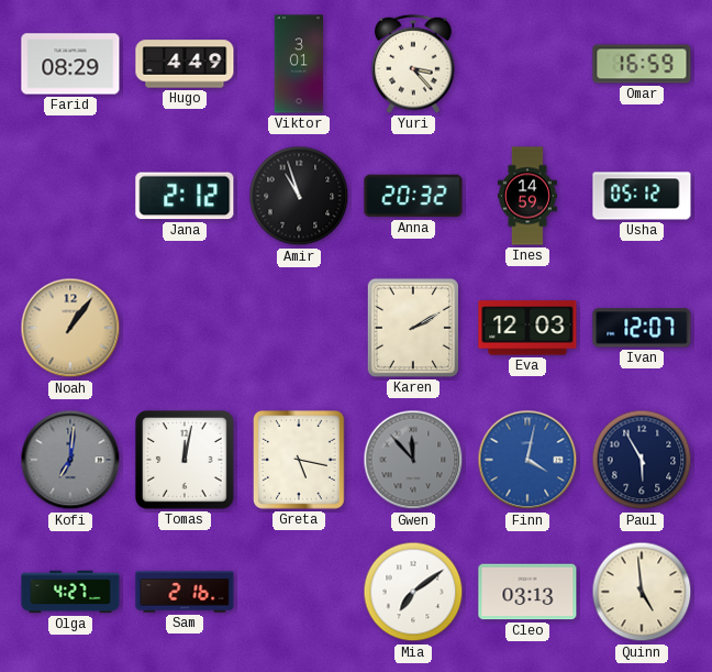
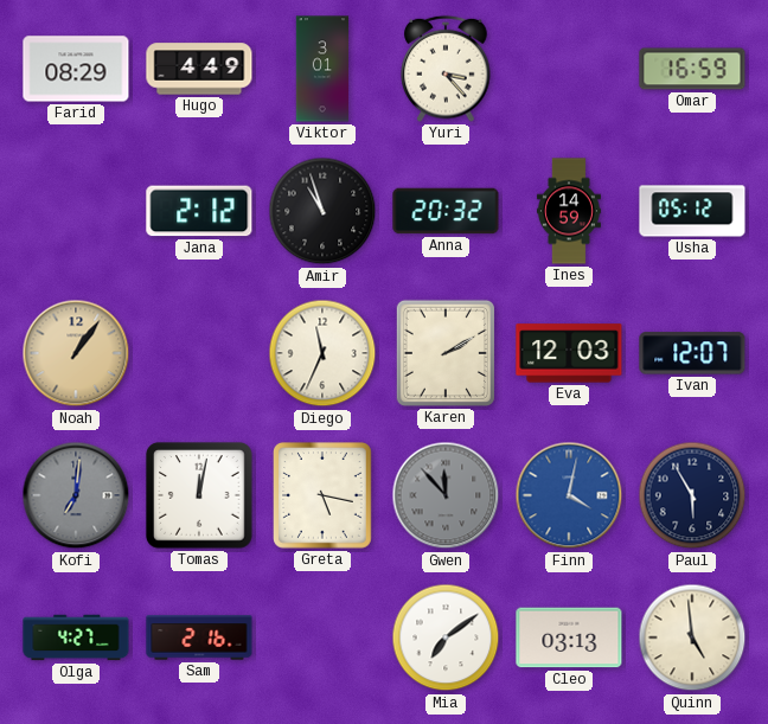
Diego: none -> 11:34
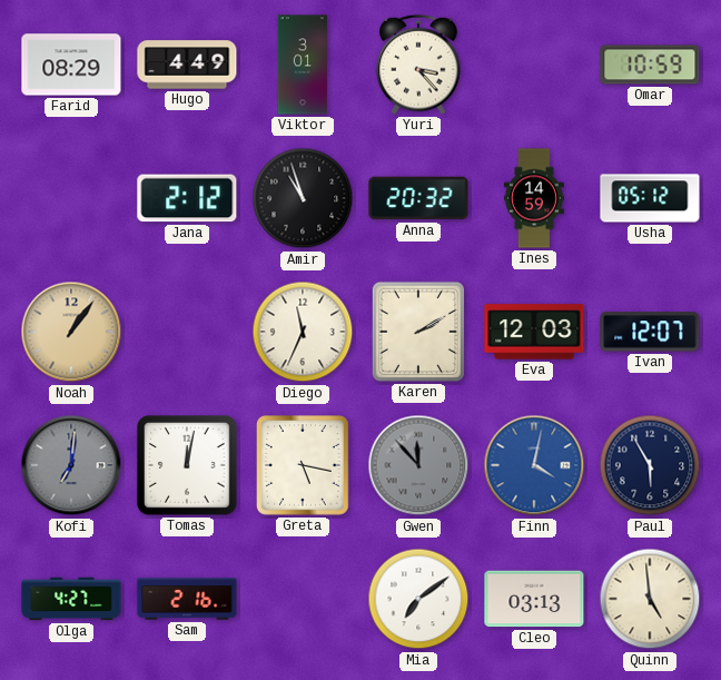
Omar: 16:59 -> 10:59
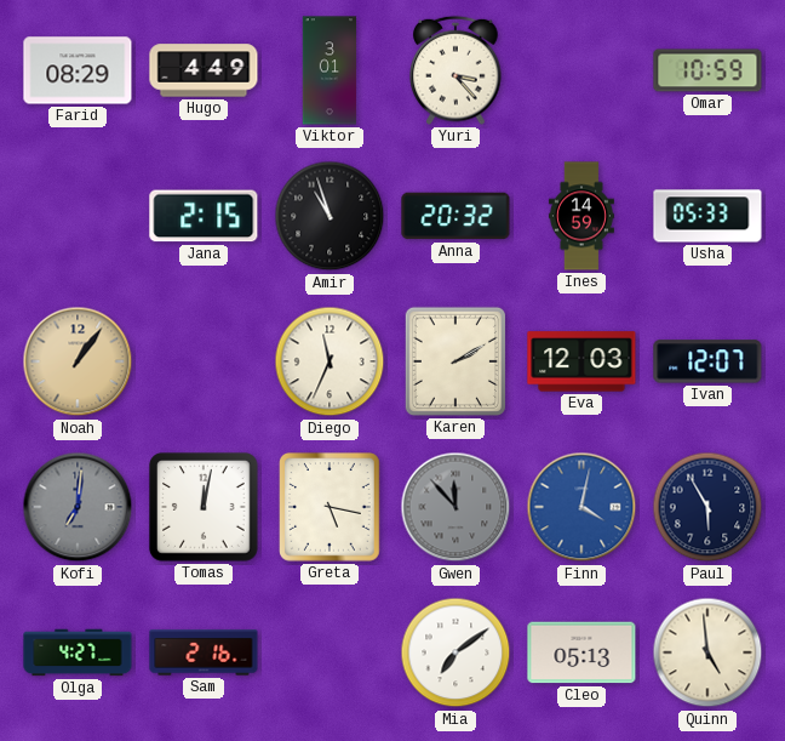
Jana: 2:12 -> 2:15
Usha: 05:12 -> 05:33
Cleo: 03:13 -> 05:13
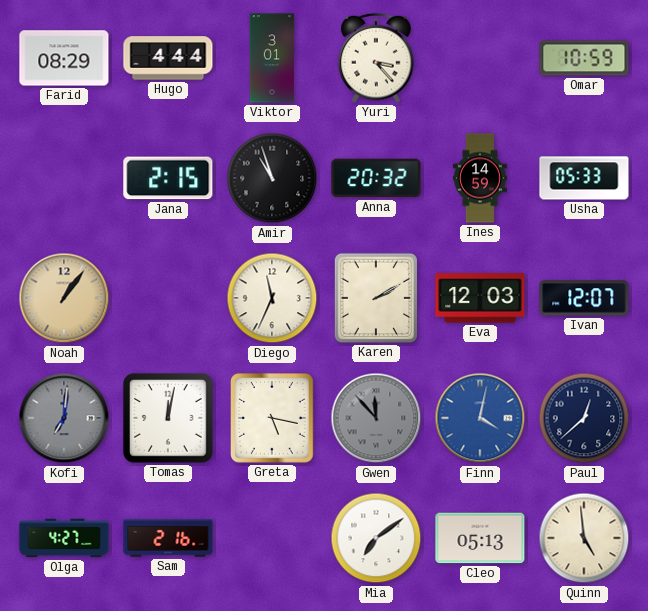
Hugo: 4:49 -> 4:44
Paul: 5:55 -> 12:38
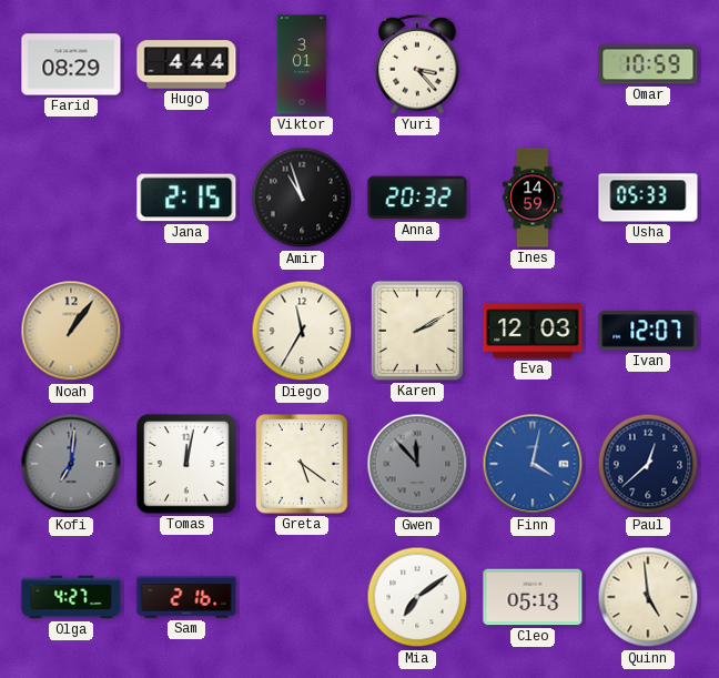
Diego: 11:34 -> 11:35
Greta: 5:17 -> 5:21
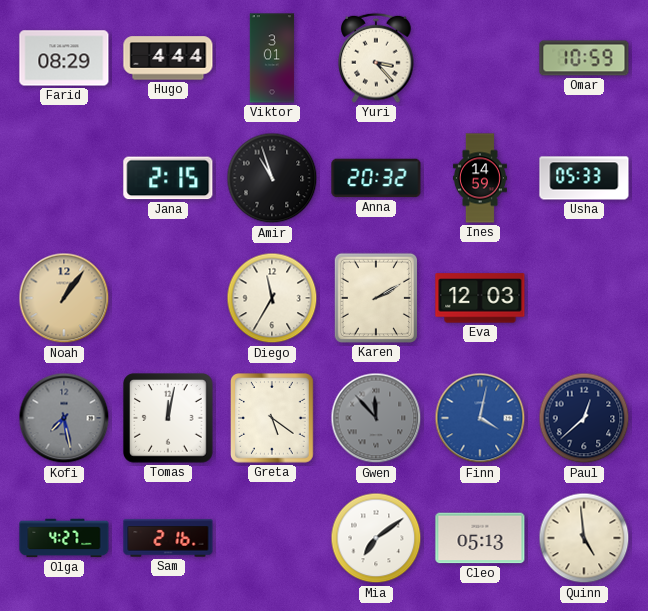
Ivan: 12:07 -> none
Kofi: 7:01 -> 7:28
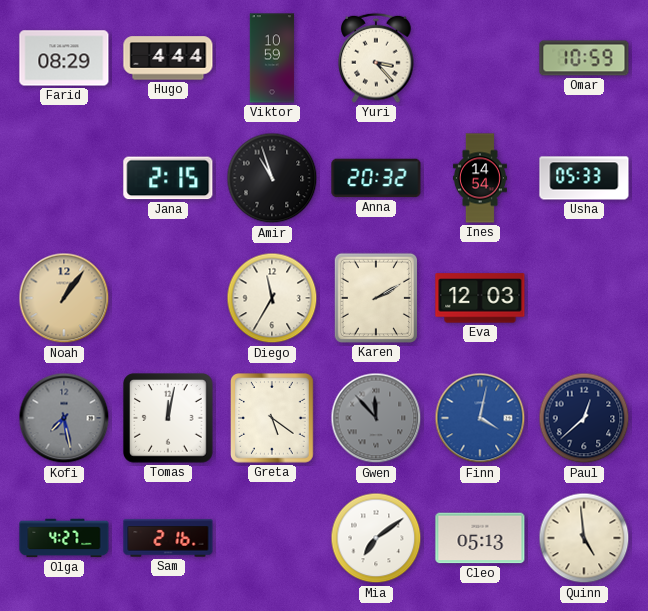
Viktor: 3:01 -> 10:59
Ines: 14:59 -> 14:54
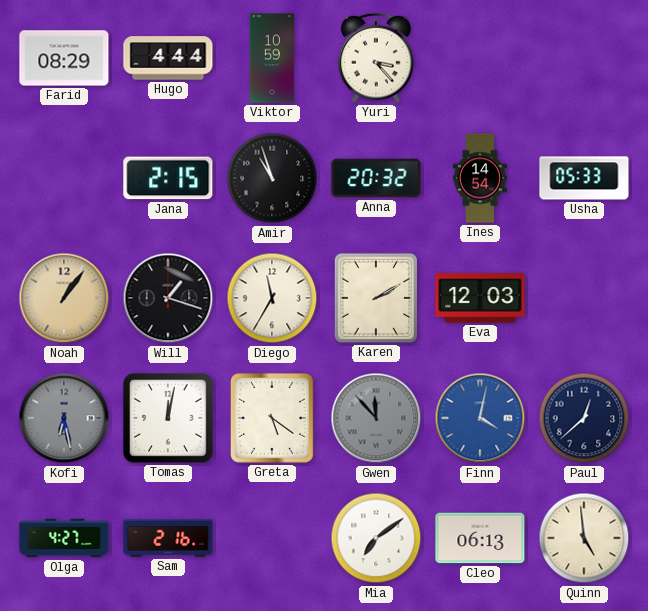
Omar: 10:59 -> none
Will: none -> 1:18
Kofi: 7:28 -> 6:28
Cleo: 05:13 -> 06:13
